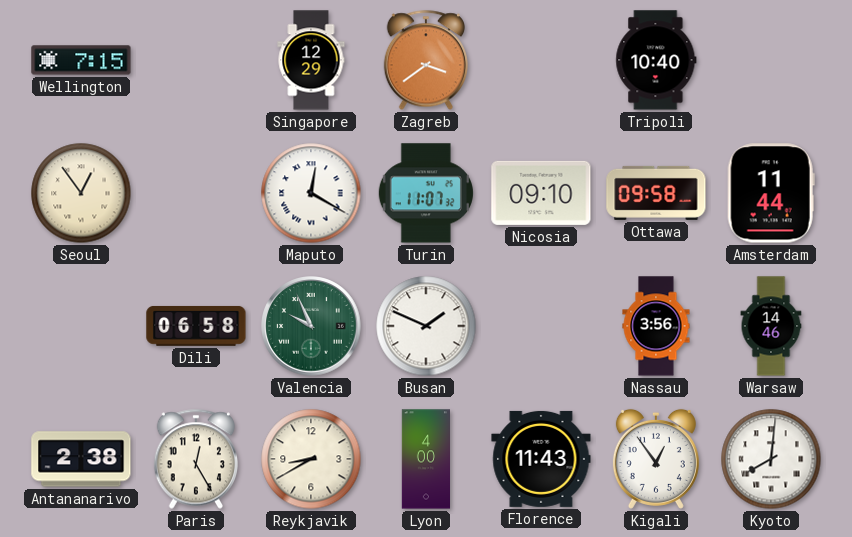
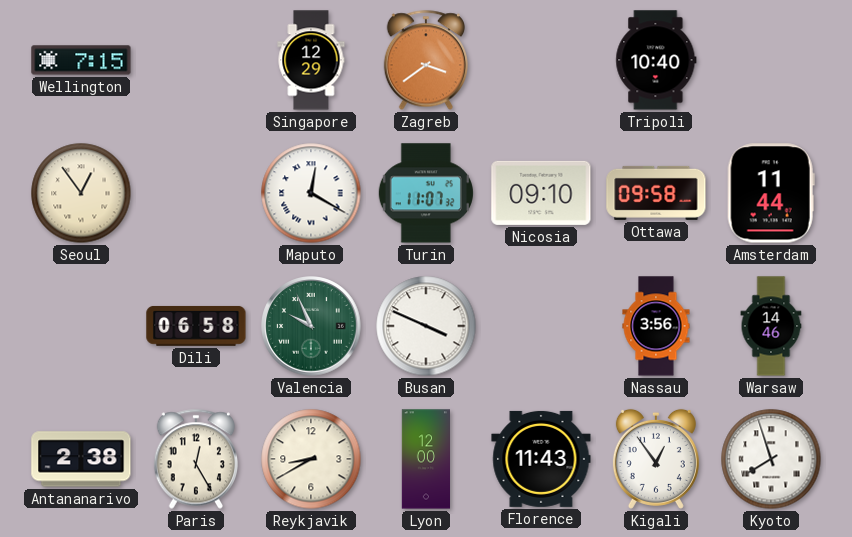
Busan: 1:49 -> 3:49
Lyon: 4:00 -> 12:00
Kyoto: 8:01 -> 7:57
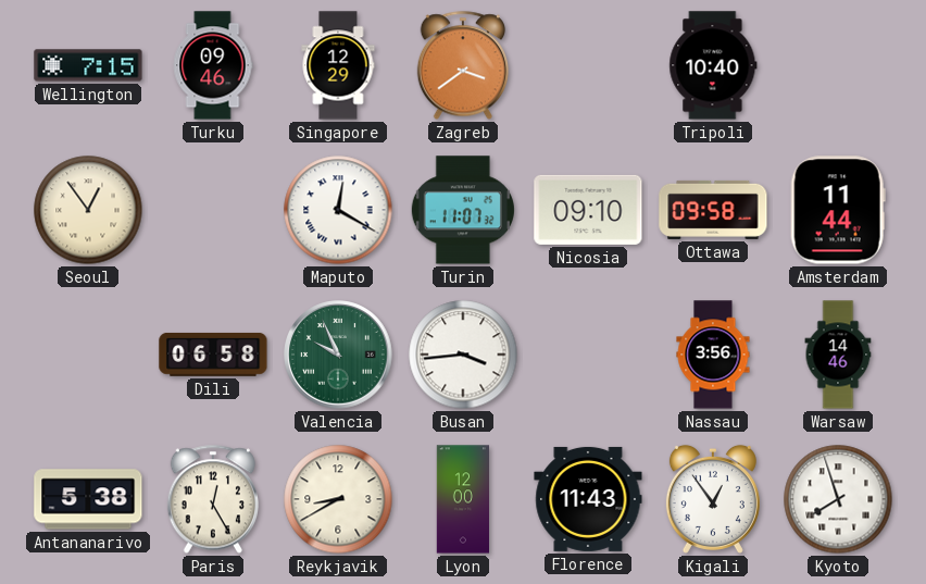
Turku: none -> 09:46
Busan: 3:49 -> 3:44
Antananarivo: 2:38 -> 5:38
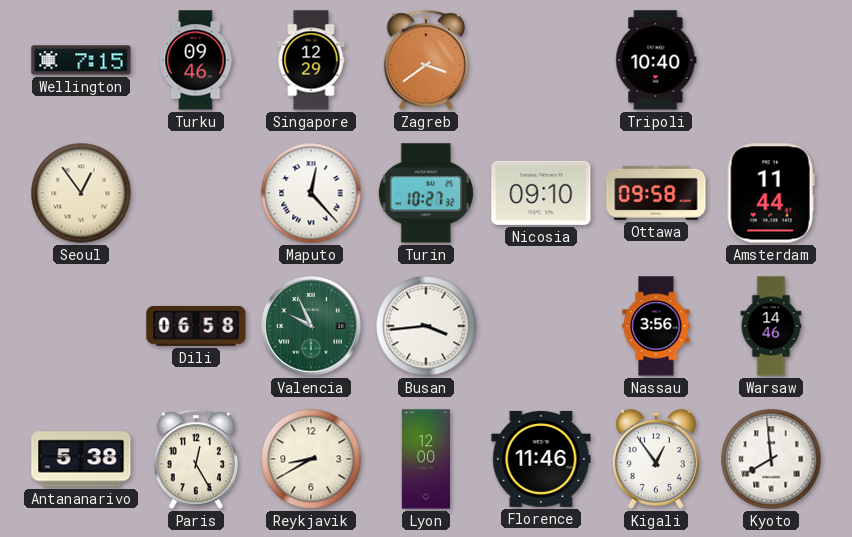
Maputo: 12:20 -> 12:23
Turin: 11:07 -> 10:27
Florence: 11:43 -> 11:46
Kyoto: 7:57 -> 7:59
